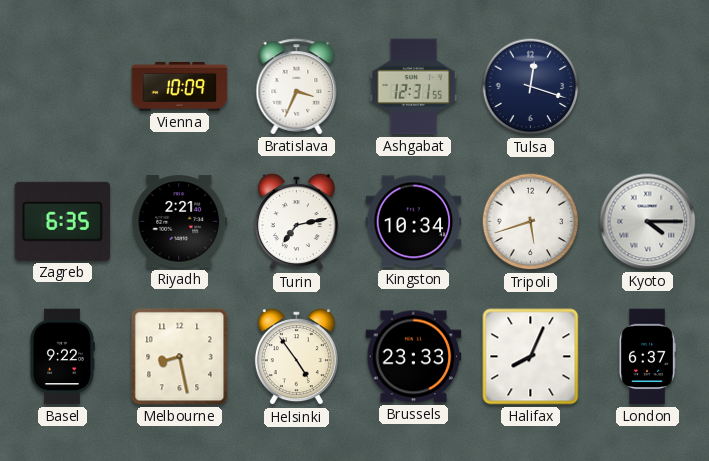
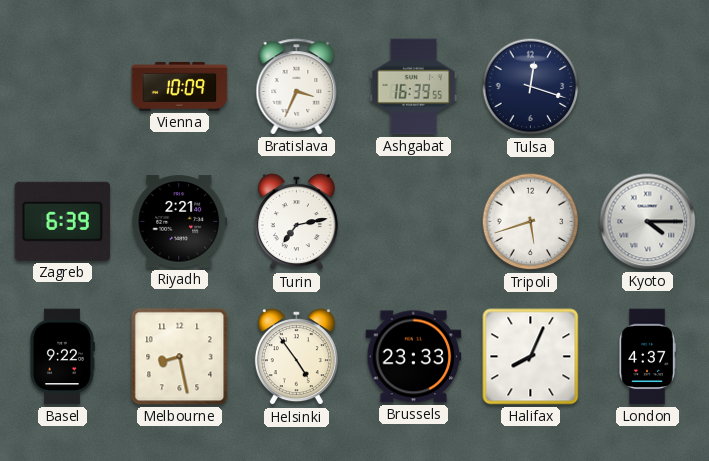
Ashgabat: 12:31 -> 16:39
Zagreb: 6:35 -> 6:39
Kingston: 10:34 -> none
London: 6:37 -> 4:37
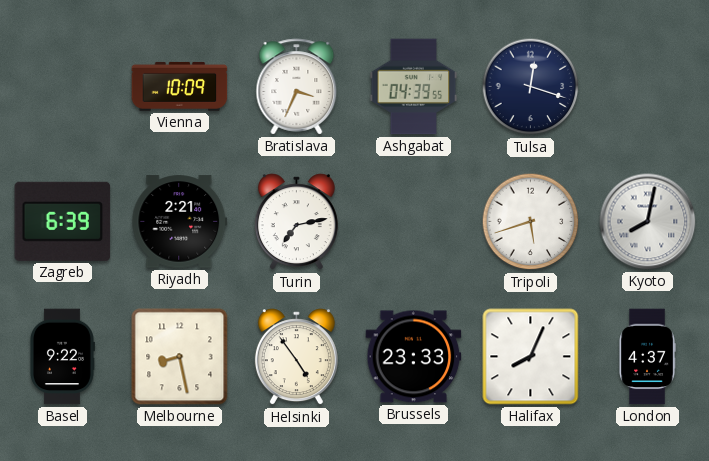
Ashgabat: 16:39 -> 04:39
Kyoto: 4:15 -> 8:02
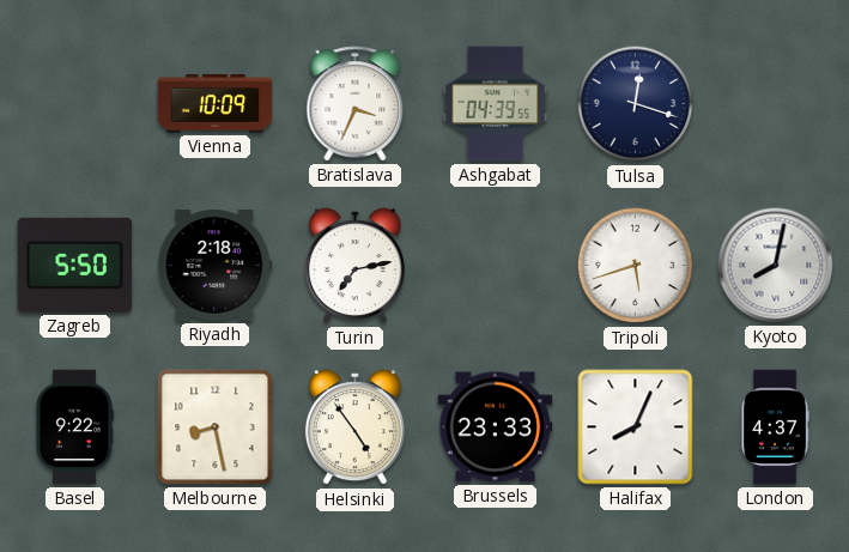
Zagreb: 6:39 -> 5:50
Riyadh: 2:21 -> 2:18
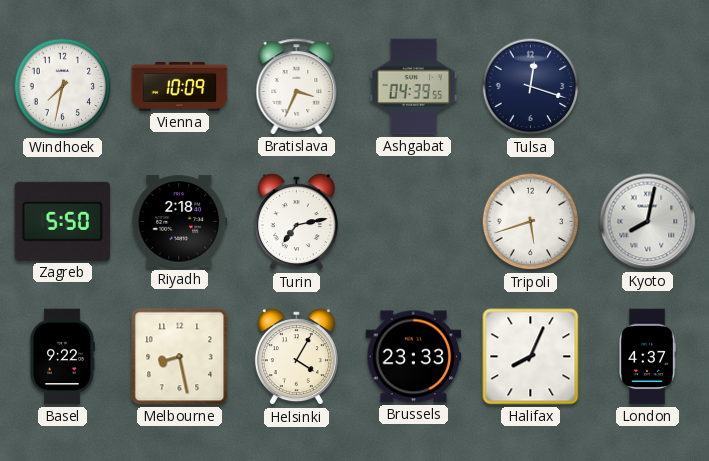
Windhoek: none -> 7:32
Helsinki: 4:54 -> 4:05
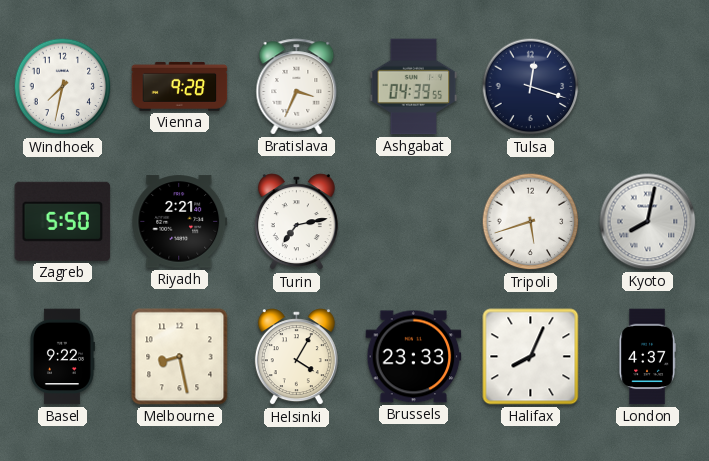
Vienna: 10:09 -> 9:28
Riyadh: 2:18 -> 2:21
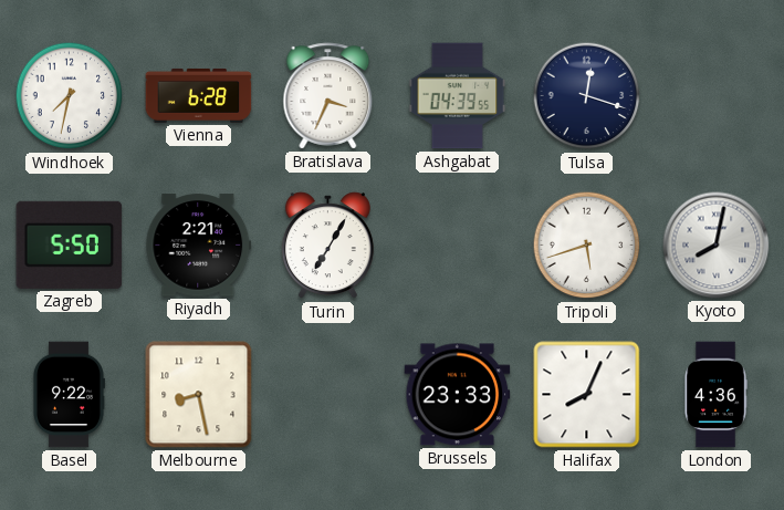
Vienna: 9:28 -> 6:28
Turin: 7:13 -> 7:05
Helsinki: 4:05 -> none
London: 4:37 -> 4:36
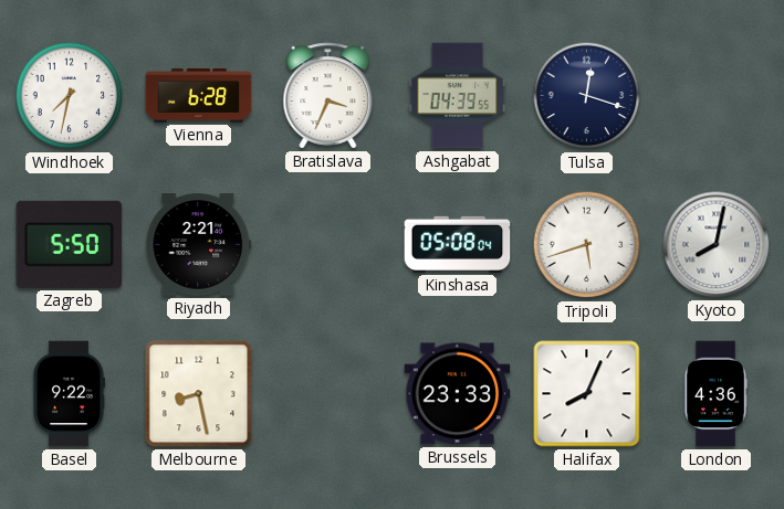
Turin: 7:05 -> none
Kinshasa: none -> 05:08
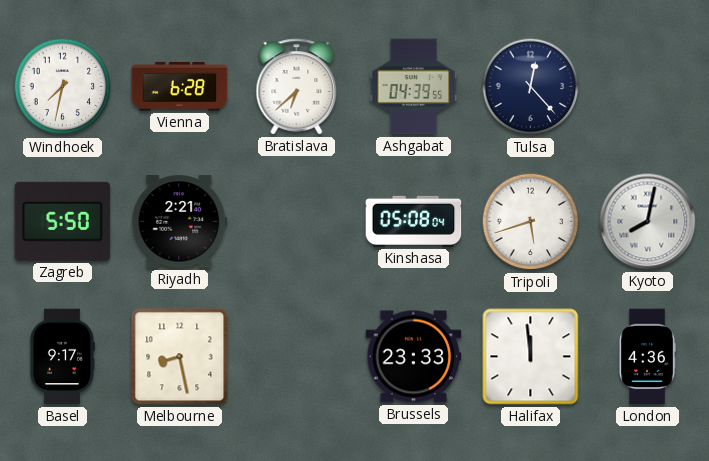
Bratislava: 3:34 -> 6:38
Tulsa: 12:18 -> 12:23
Basel: 9:22 -> 9:17
Halifax: 8:04 -> 11:59
